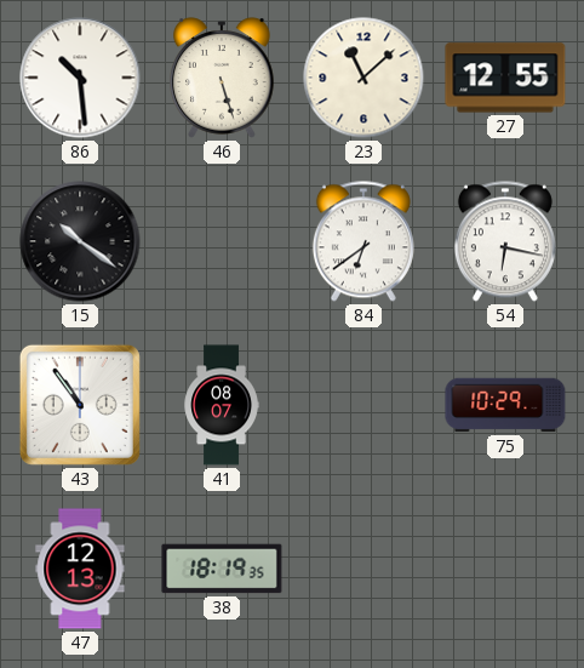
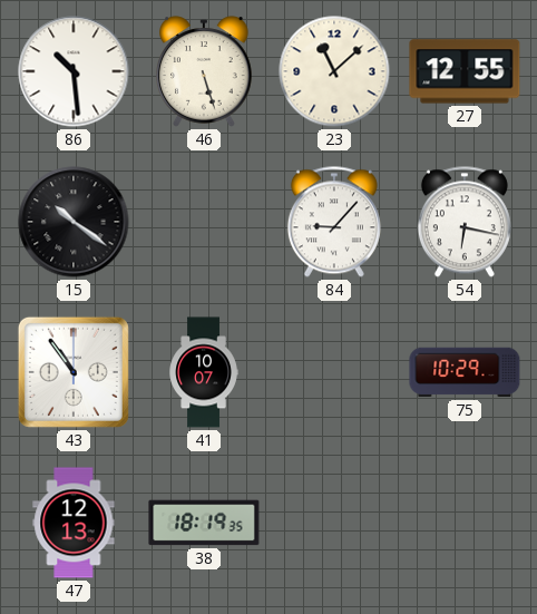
84: 6:39 -> 9:07
41: 08:07 -> 10:07
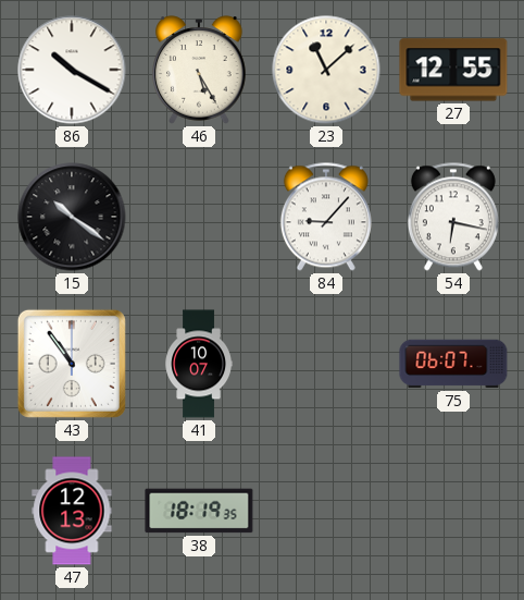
86: 10:29 -> 10:20
46: 5:27 -> 5:25
75: 10:29 -> 06:07
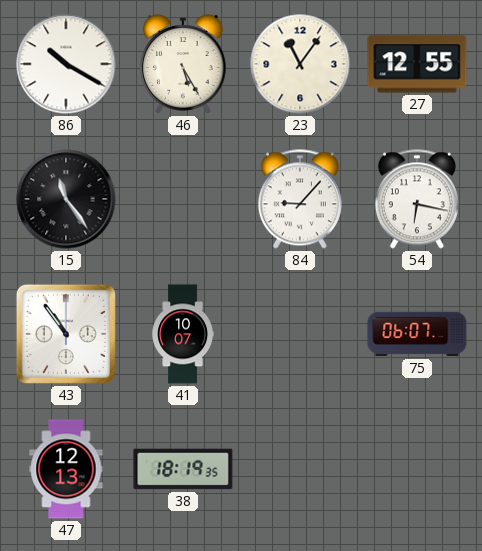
23: 11:08 -> 11:06
15: 10:21 -> 11:24
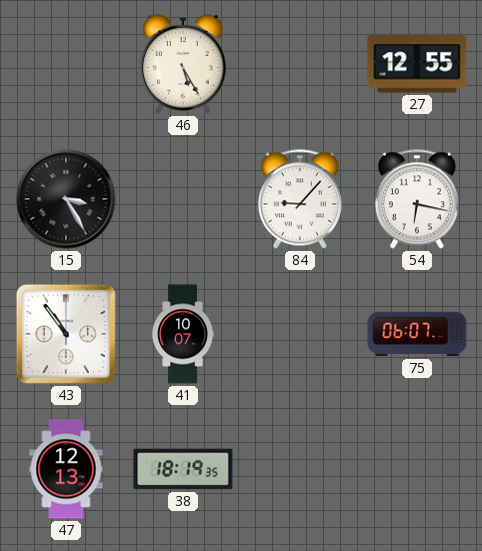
86: 10:20 -> none
23: 11:06 -> none
15: 11:24 -> 3:25
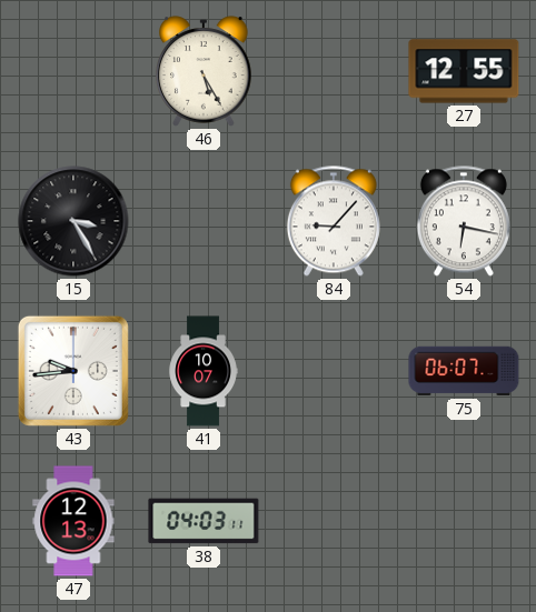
43: 10:54 -> 9:44
38: 18:19 -> 04:03
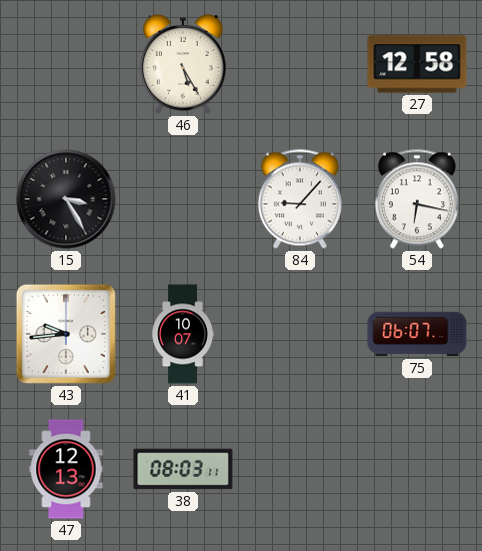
27: 12:55 -> 12:58
38: 04:03 -> 08:03
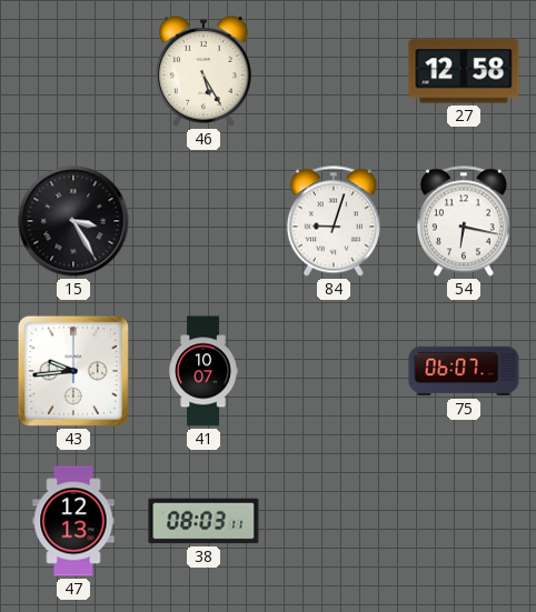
84: 9:07 -> 9:03
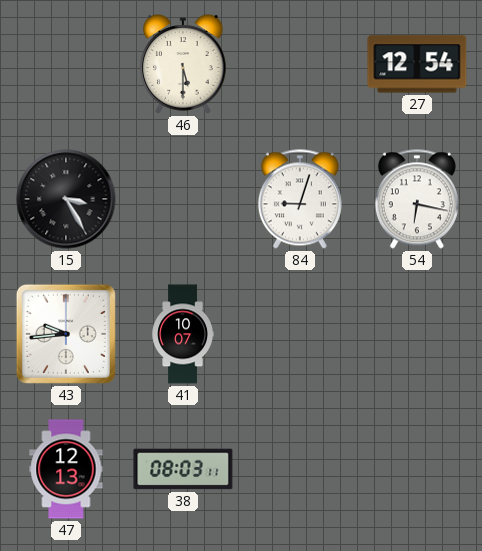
46: 5:25 -> 5:30
27: 12:58 -> 12:54
75: 06:07 -> none
